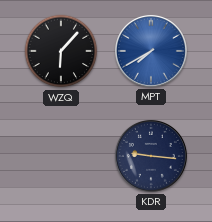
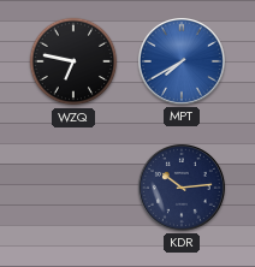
WZQ: 6:07 -> 6:47
KDR: 9:16 -> 10:14
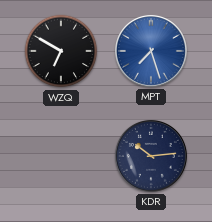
WZQ: 6:47 -> 6:50
MPT: 7:40 -> 7:27
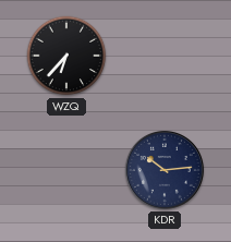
WZQ: 6:50 -> 6:37
MPT: 7:27 -> none
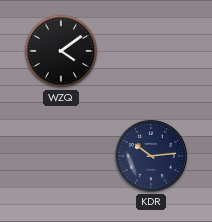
WZQ: 6:37 -> 4:09
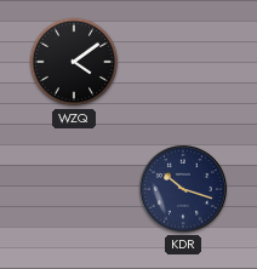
KDR: 10:14 -> 10:18
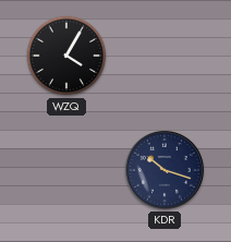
WZQ: 4:09 -> 4:05
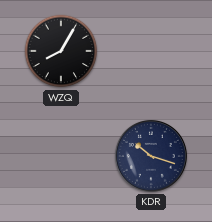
WZQ: 4:05 -> 8:05
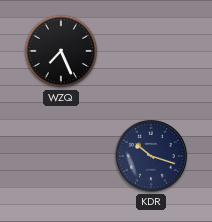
WZQ: 8:05 -> 7:26
